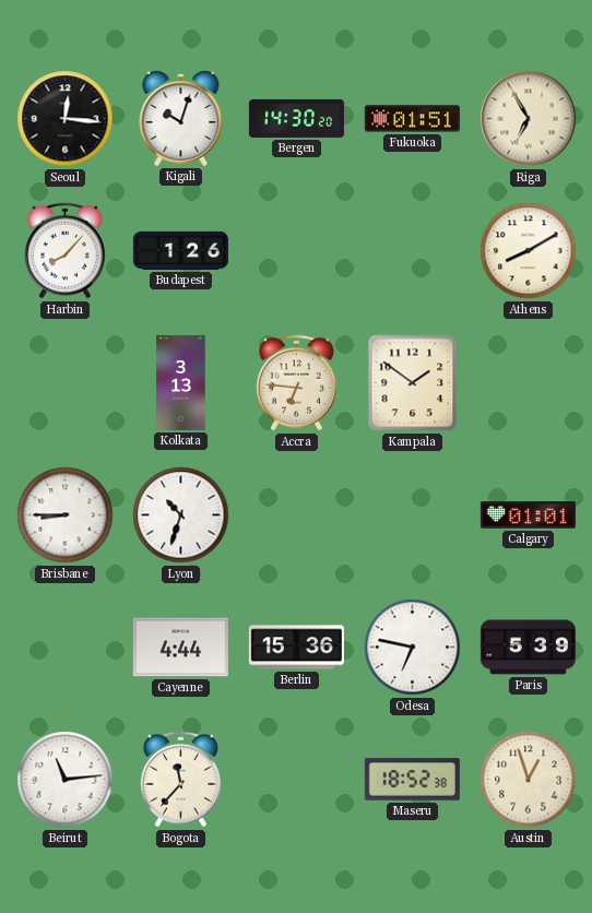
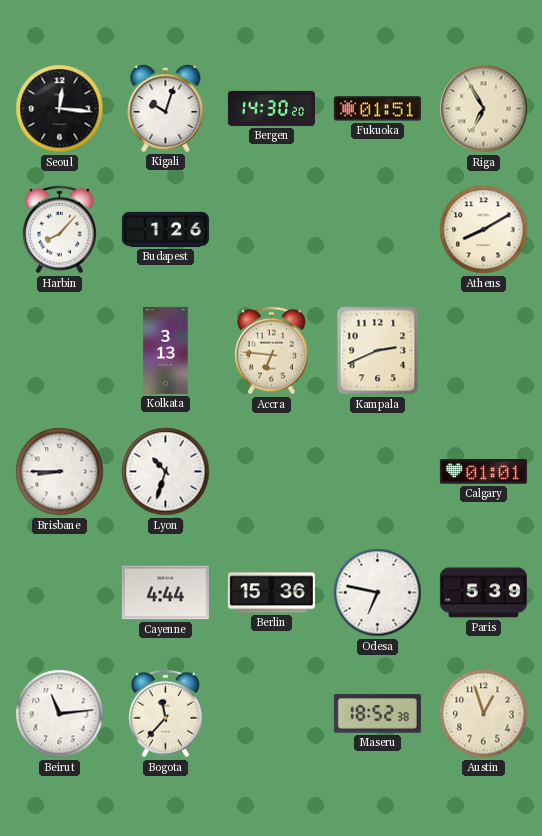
Kampala: 1:51 -> 2:41
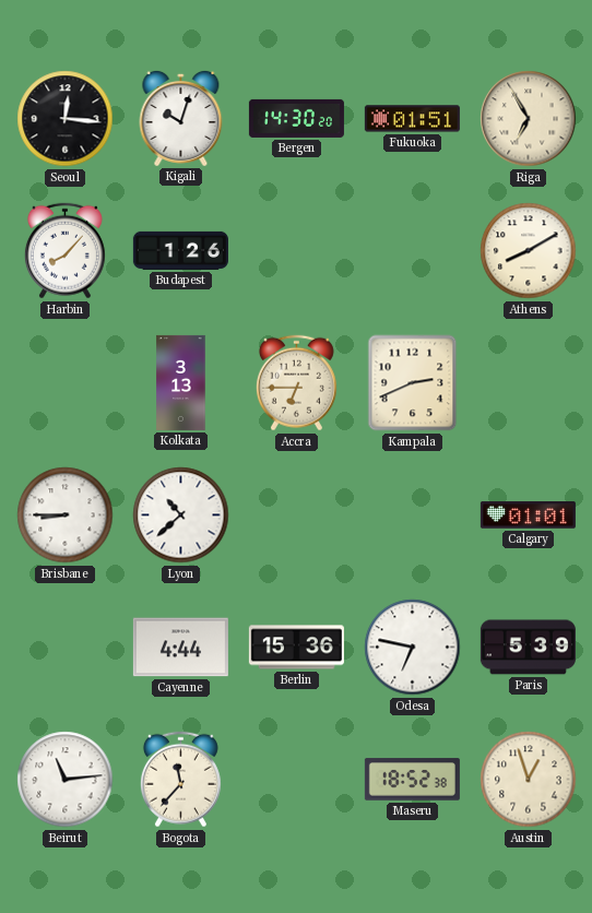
Accra: 6:46 -> 6:45
Lyon: 10:33 -> 10:38
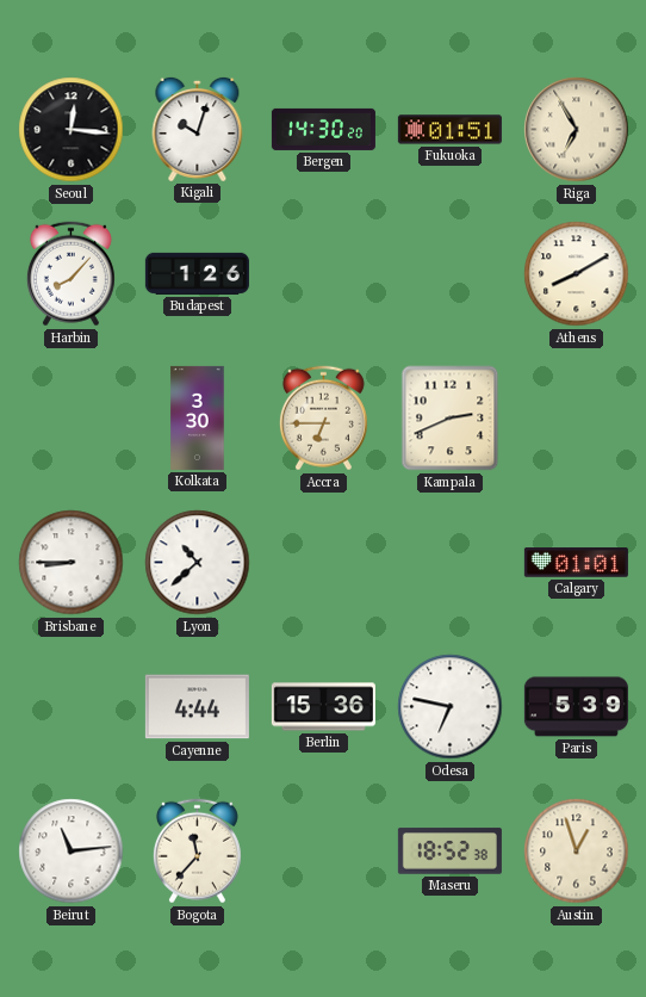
Kolkata: 3:13 -> 3:30
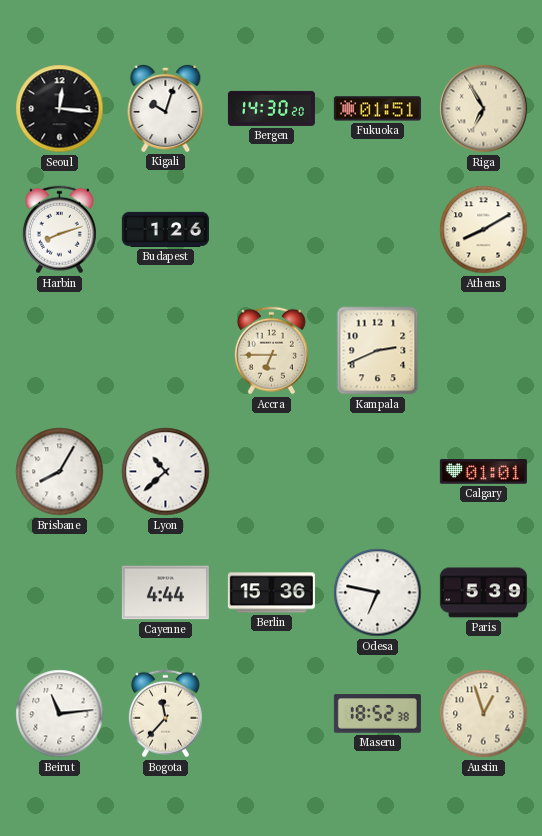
Harbin: 8:07 -> 8:12
Kolkata: 3:30 -> none
Brisbane: 8:45 -> 8:05
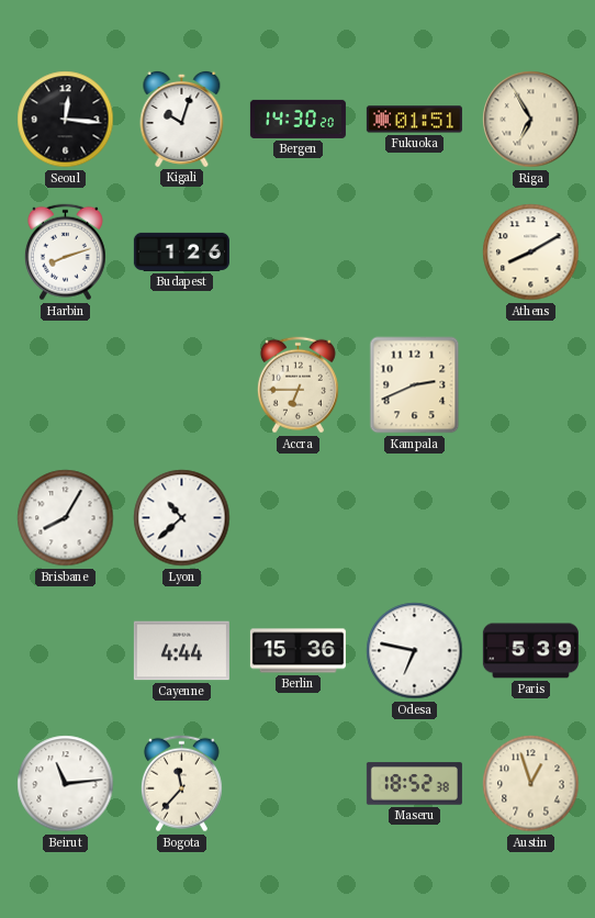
Calgary: 01:01 -> none
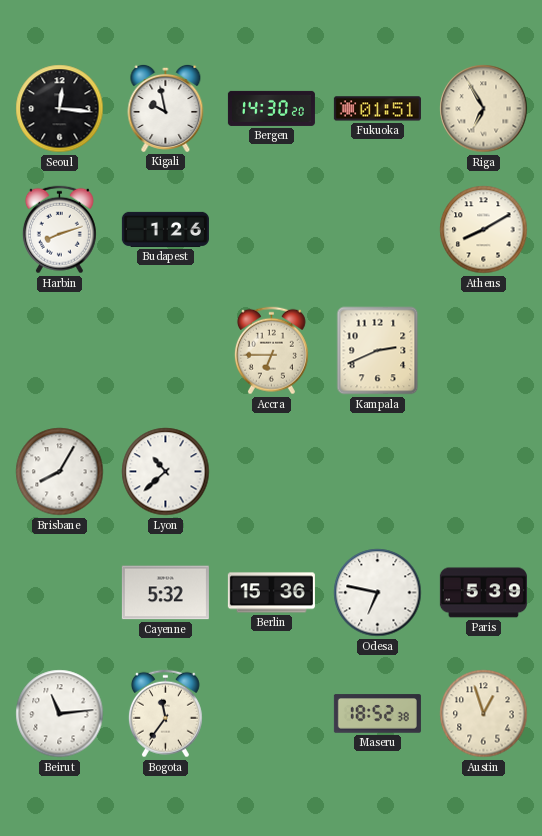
Kigali: 10:03 -> 9:58
Cayenne: 4:44 -> 5:32
Bogota: 11:37 -> 11:36
